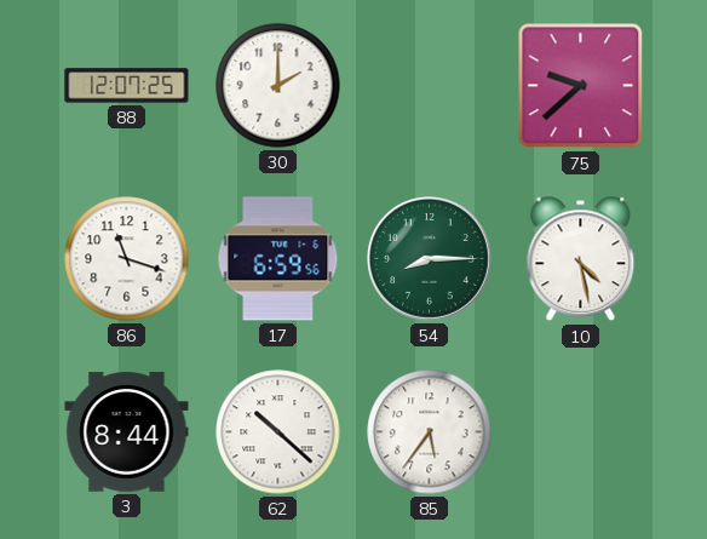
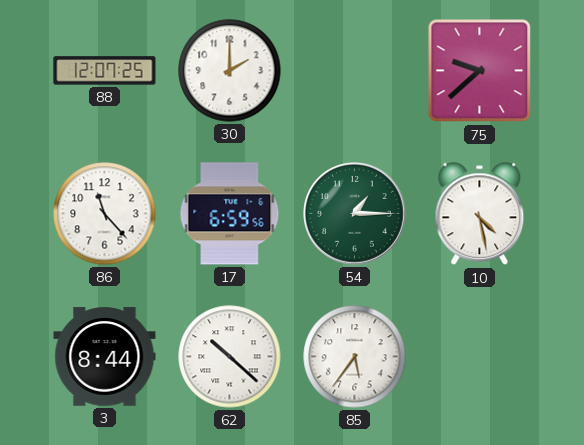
86: 11:18 -> 11:23
54: 8:15 -> 1:15
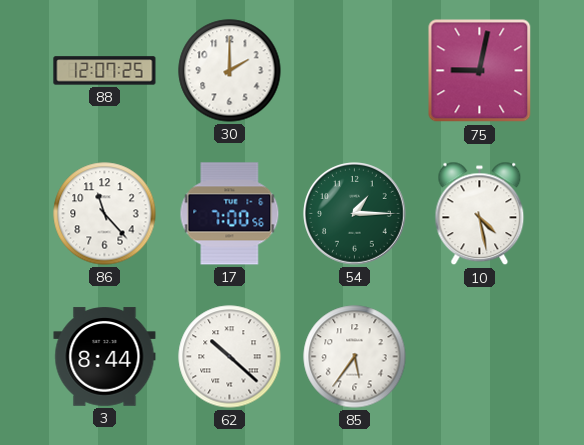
75: 9:38 -> 9:02
17: 6:59 -> 7:00
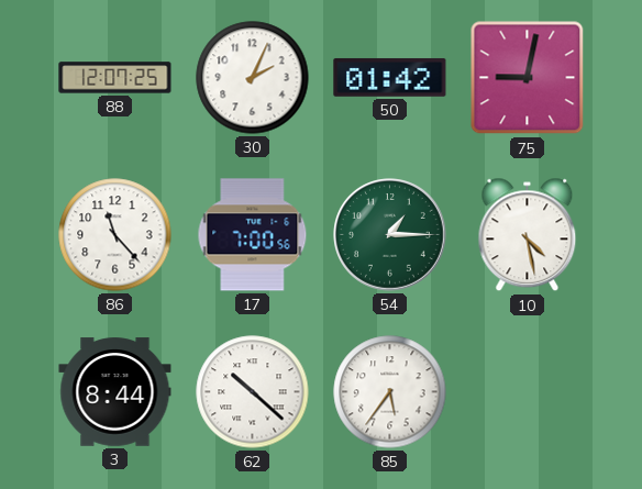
30: 2:00 -> 2:04
50: none -> 01:42
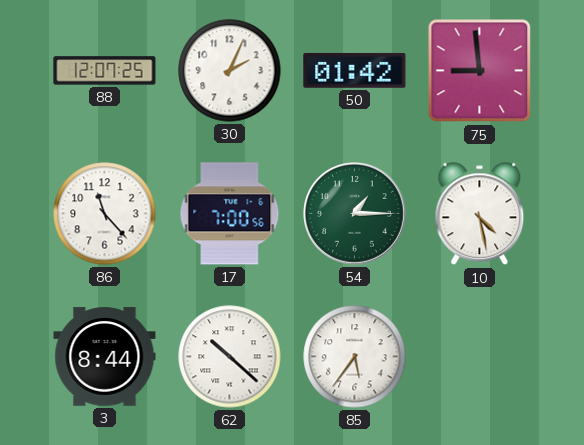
75: 9:02 -> 8:59
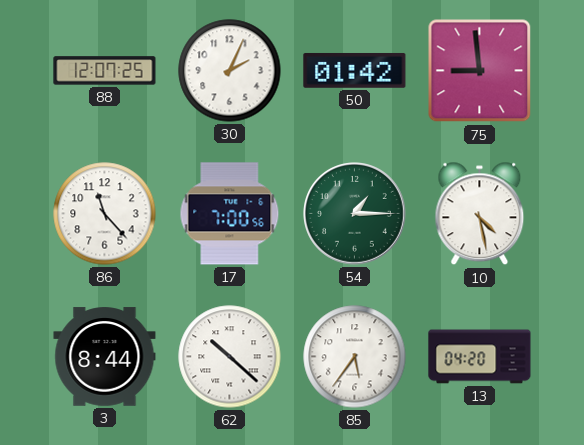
13: none -> 04:20
